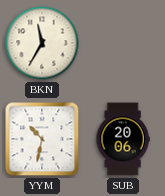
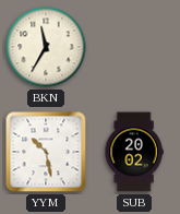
YYM: 10:32 -> 10:28
SUB: 20:06 -> 20:02
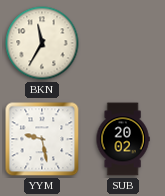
YYM: 10:28 -> 9:28
